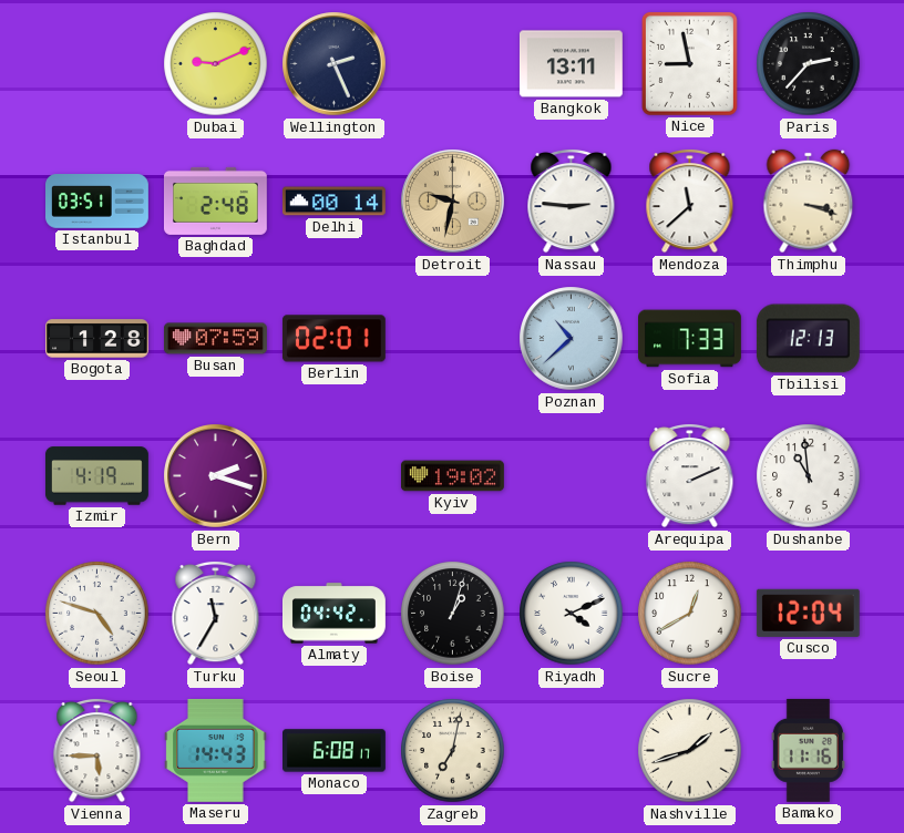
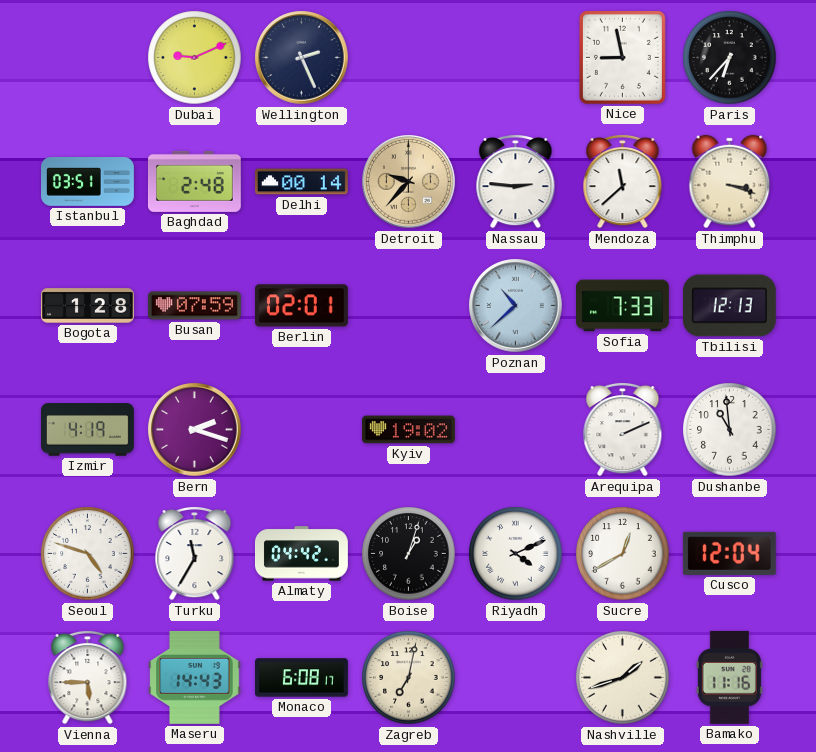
Bangkok: 13:11 -> none
Paris: 2:37 -> 6:37
Detroit: 9:32 -> 9:37
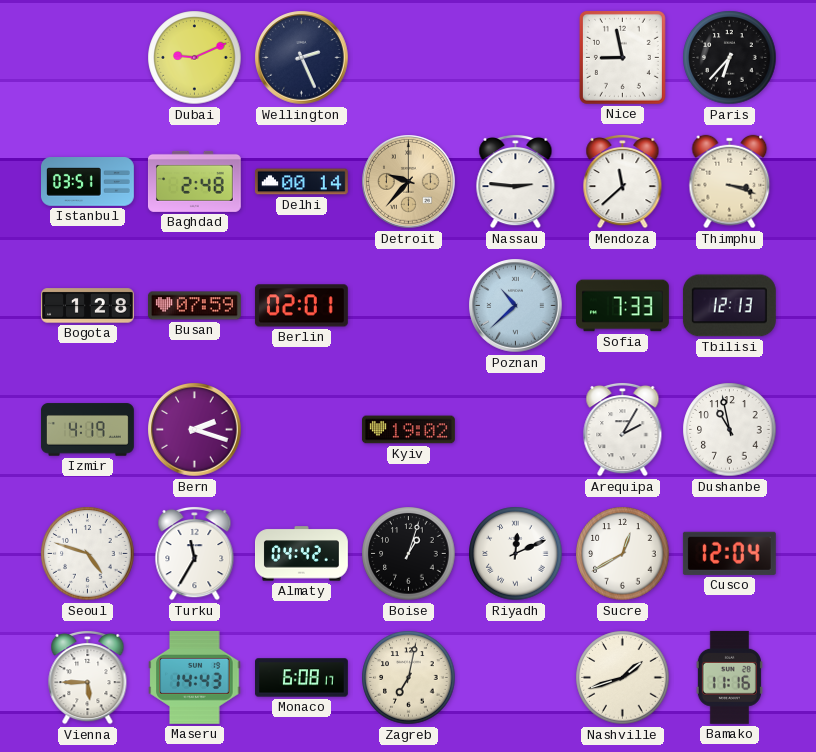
Arequipa: 2:11 -> 2:05
Dushanbe: 10:59 -> 10:58
Riyadh: 4:11 -> 12:11
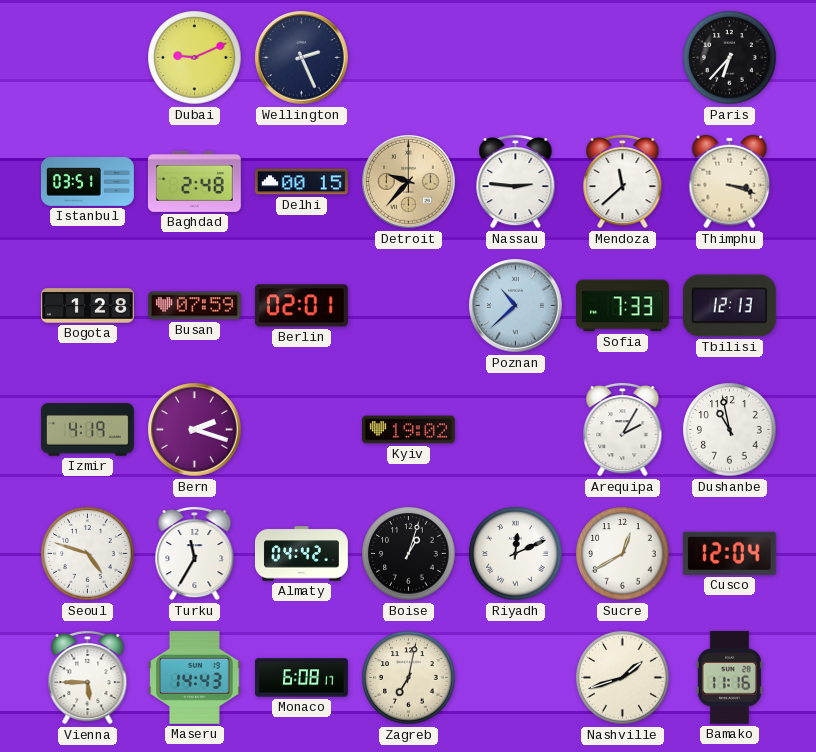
Nice: 8:58 -> none
Delhi: 00:14 -> 00:15
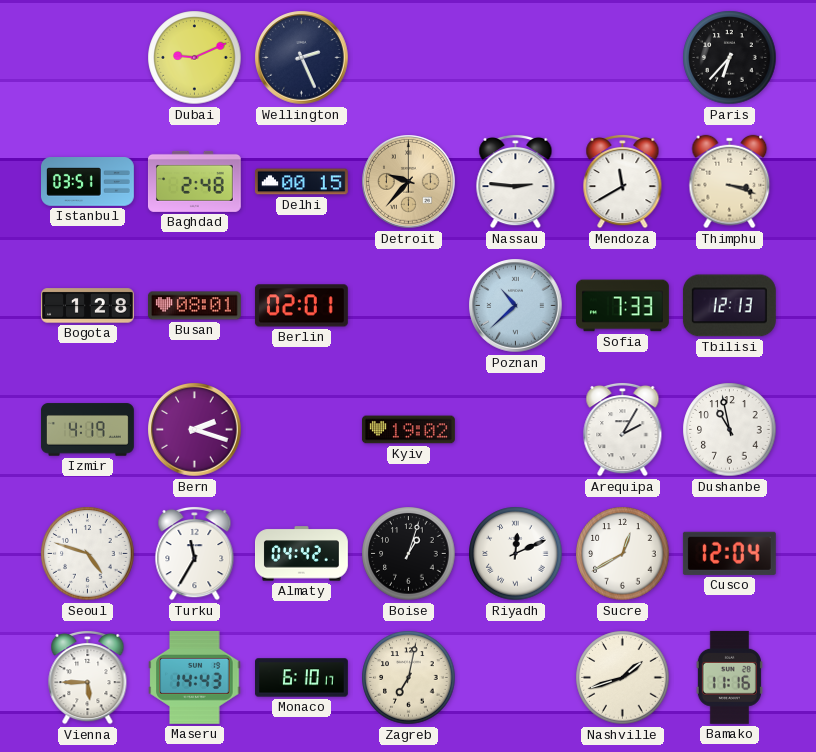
Mendoza: 11:38 -> 11:40
Busan: 07:59 -> 08:01
Monaco: 6:08 -> 6:10
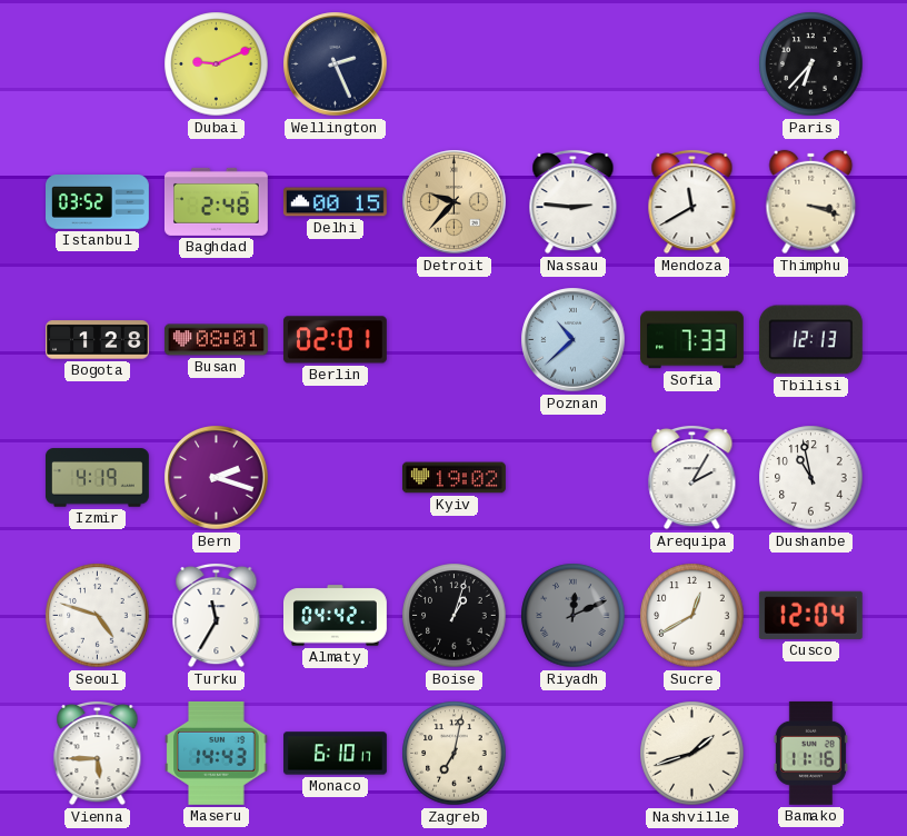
Istanbul: 03:51 -> 03:52
Riyadh dial: white -> grey
